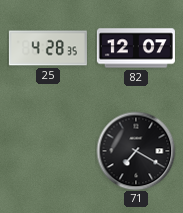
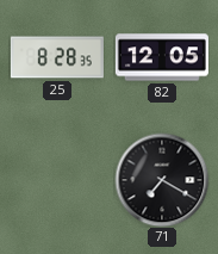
25: 4:28 -> 8:28
82: 12:07 -> 12:05
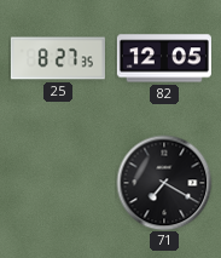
25: 8:28 -> 8:27
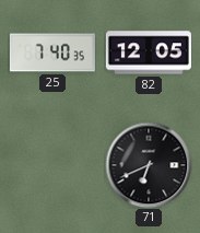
25: 8:27 -> 7:40
71: 7:20 -> 6:41
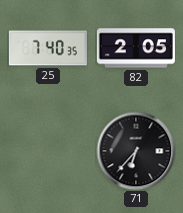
82: 12:05 -> 2:05
71: 6:41 -> 6:37
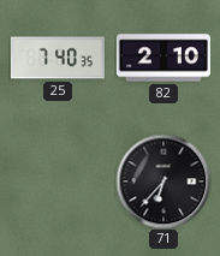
82: 2:05 -> 2:10
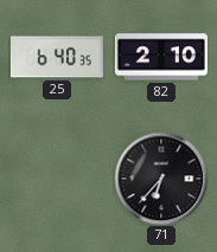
25: 7:40 -> 6:40
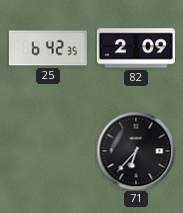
25: 6:40 -> 6:42
82: 2:10 -> 2:09
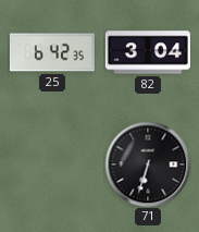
82: 2:09 -> 3:04
71: 6:37 -> 6:33
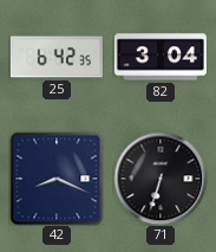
42: none -> 8:19
